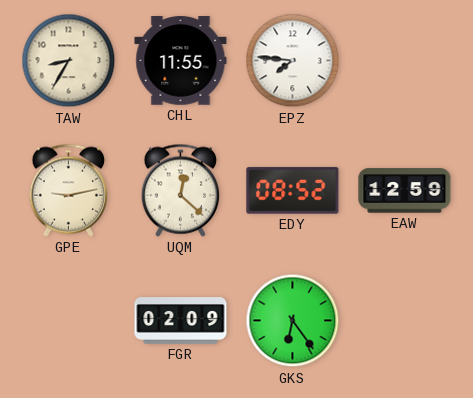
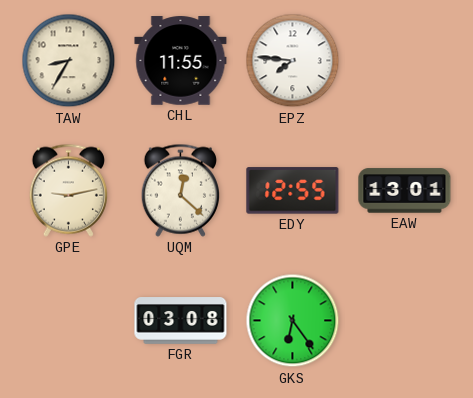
EDY: 08:52 -> 12:55
EAW: 12:59 -> 13:01
FGR: 02:09 -> 03:08
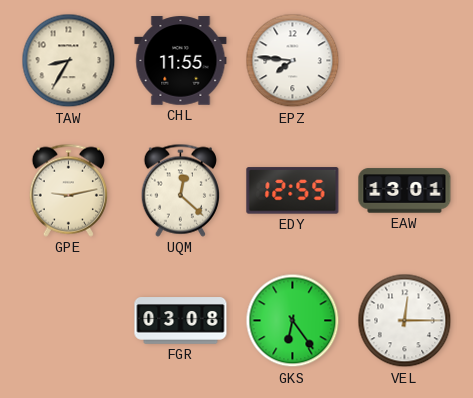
VEL: none -> 12:15
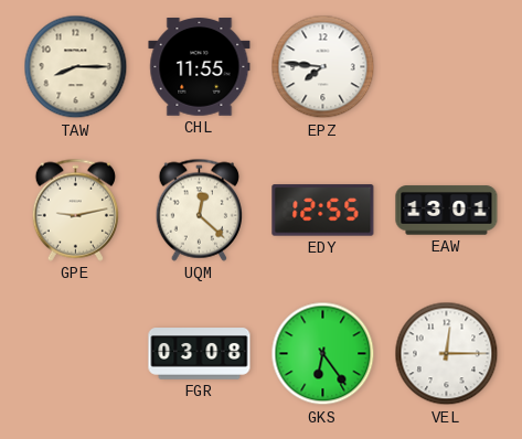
TAW: 8:35 -> 8:15
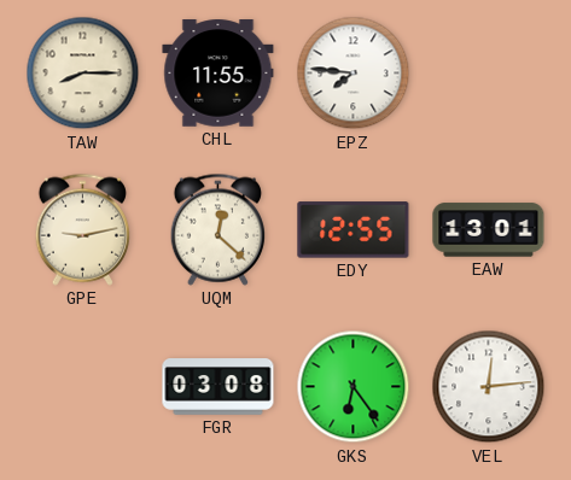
VEL: 12:15 -> 12:14
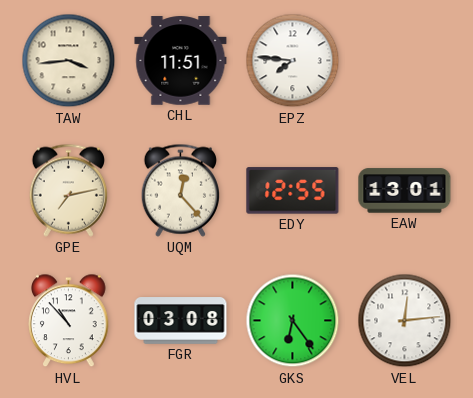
TAW: 8:15 -> 3:44
CHL: 11:55 -> 11:51
GPE: 9:13 -> 7:13
UQM: 12:22 -> 12:23
HVL: none -> 10:53
